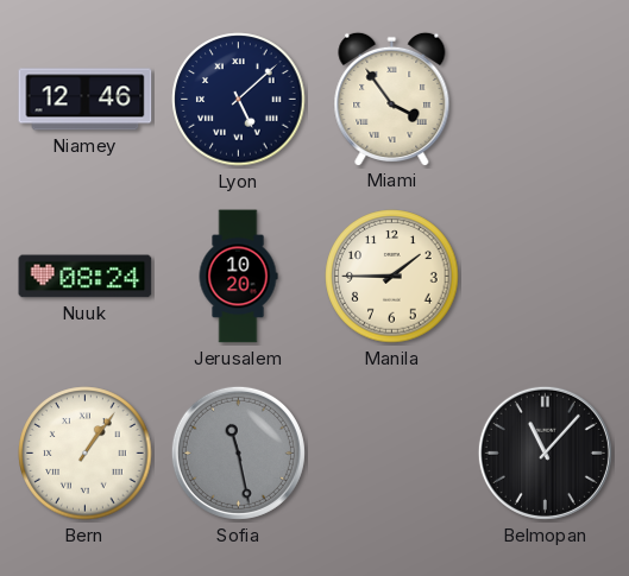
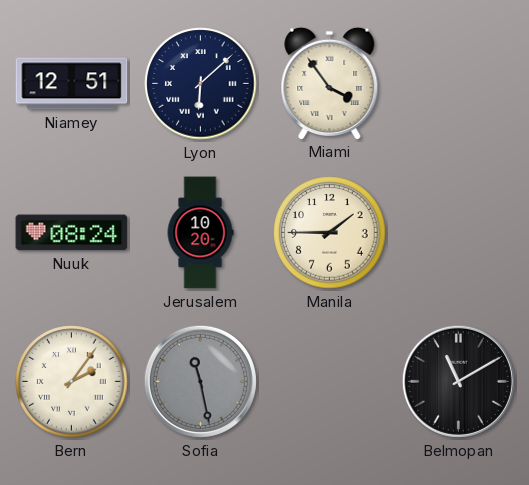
Niamey: 12:46 -> 12:51
Lyon: 5:08 -> 6:08
Bern: 1:06 -> 2:06
Belmopan: 11:07 -> 11:10
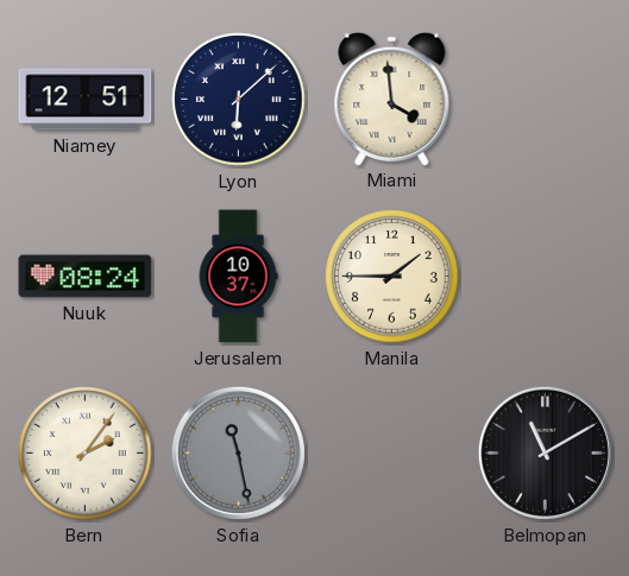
Miami: 3:54 -> 3:59
Jerusalem: 10:20 -> 10:37
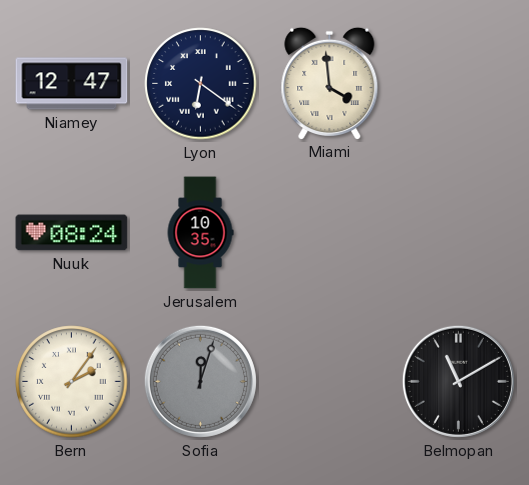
Niamey: 12:51 -> 12:47
Lyon: 6:08 -> 6:21
Jerusalem: 10:37 -> 10:35
Manila: 1:45 -> none
Sofia: 11:28 -> 12:03
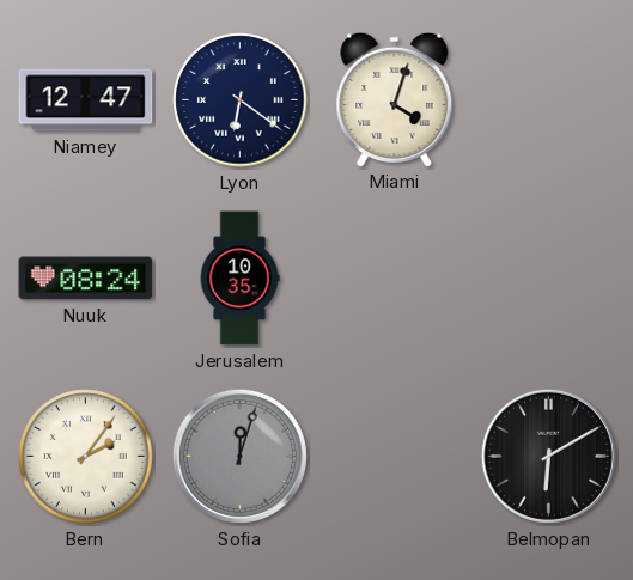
Miami: 3:59 -> 4:03
Belmopan: 11:10 -> 6:10
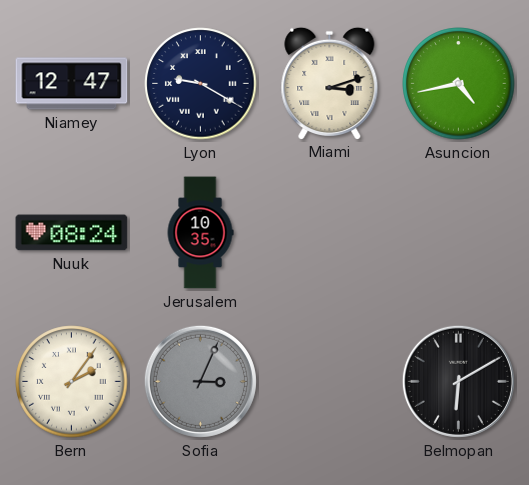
Lyon: 6:21 -> 9:20
Miami: 4:03 -> 3:12
Asuncion: none -> 4:43
Sofia: 12:03 -> 3:04
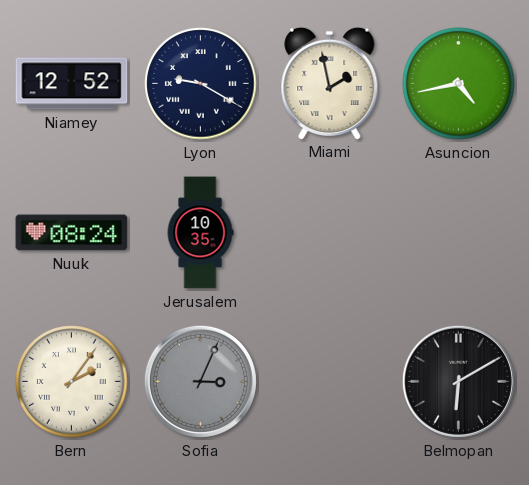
Niamey: 12:47 -> 12:52
Miami: 3:12 -> 1:58
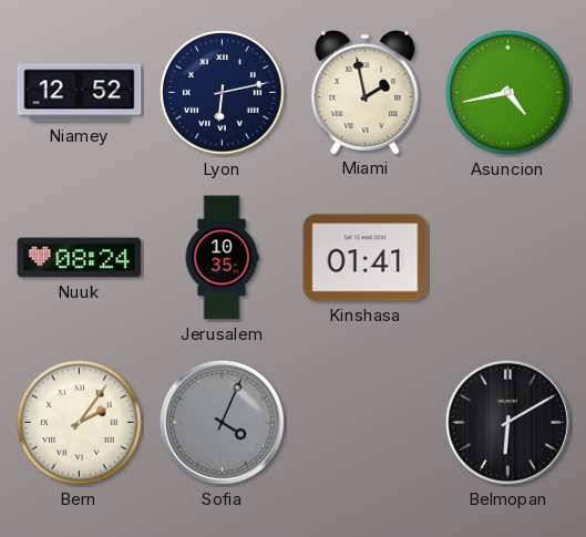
Lyon: 9:20 -> 6:13
Kinshasa: none -> 01:41
Sofia: 3:04 -> 4:04
